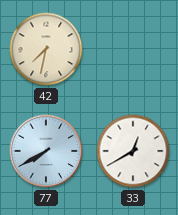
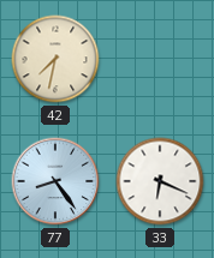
77: 7:40 -> 8:24
33: 12:40 -> 6:19
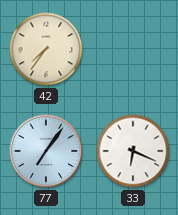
42: 7:32 -> 7:36
77: 8:24 -> 7:06
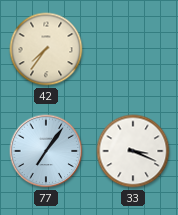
33: 6:19 -> 3:19
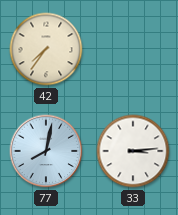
77: 7:06 -> 8:02
33: 3:19 -> 3:14
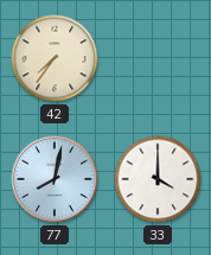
33: 3:14 -> 4:00
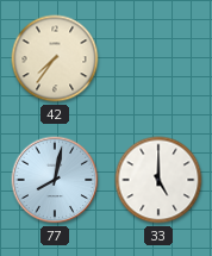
33: 4:00 -> 5:00
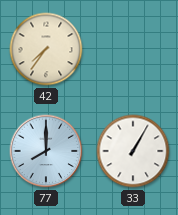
77: 8:02 -> 8:00
33: 5:00 -> 1:05
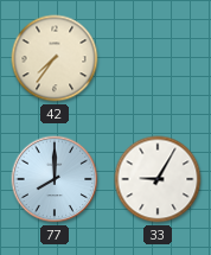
33: 1:05 -> 9:05
